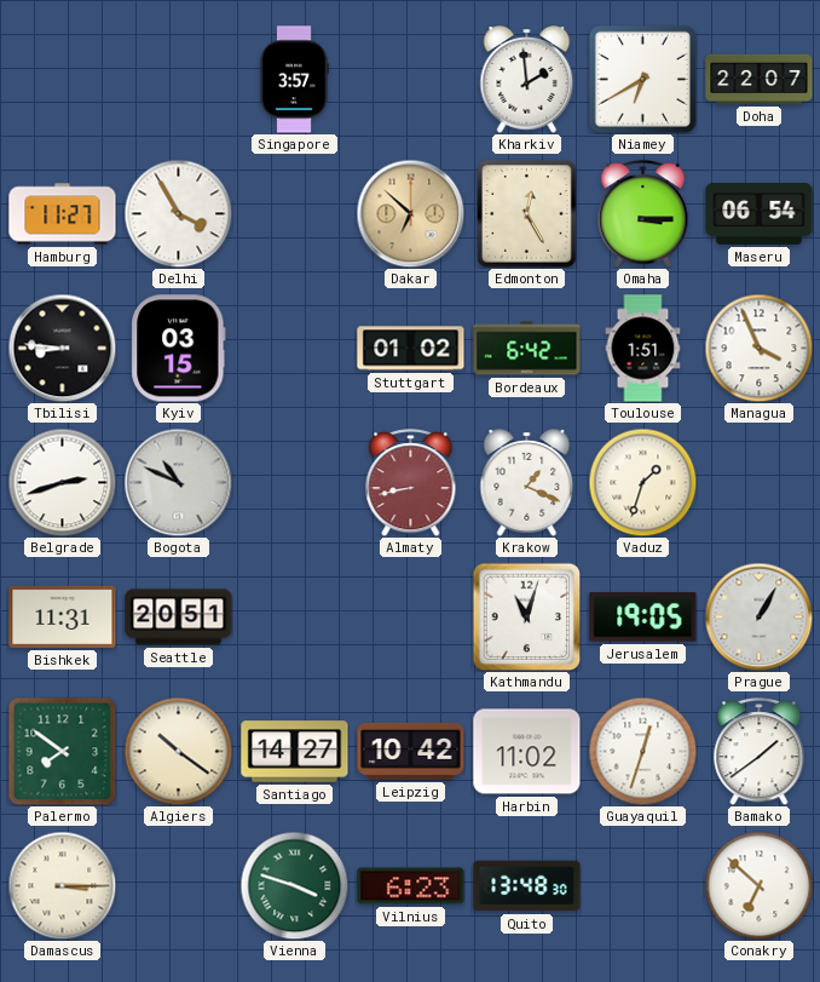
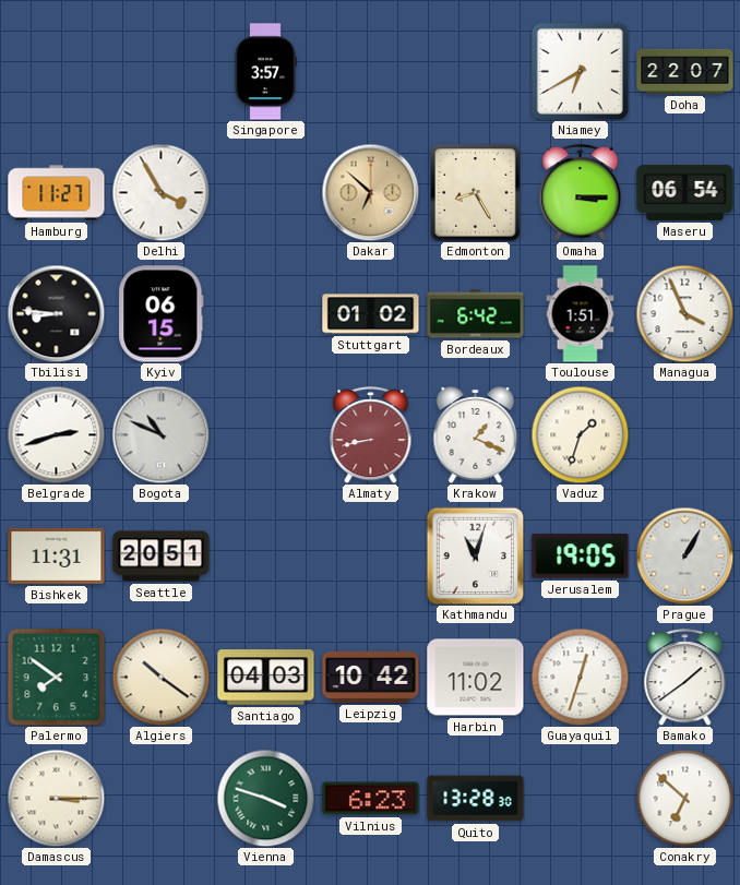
Kharkiv: 1:59 -> none
Edmonton: 12:25 -> 8:25
Kyiv: 03:15 -> 06:15
Santiago: 14:27 -> 04:03
Quito: 13:48 -> 13:28
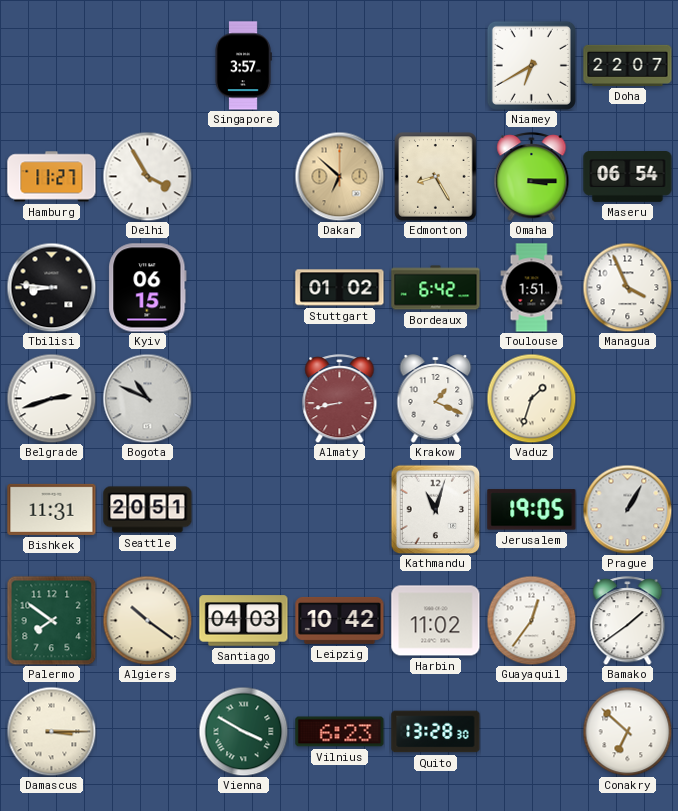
Guayaquil: 12:33 -> 12:36
Vienna: 3:48 -> 3:50
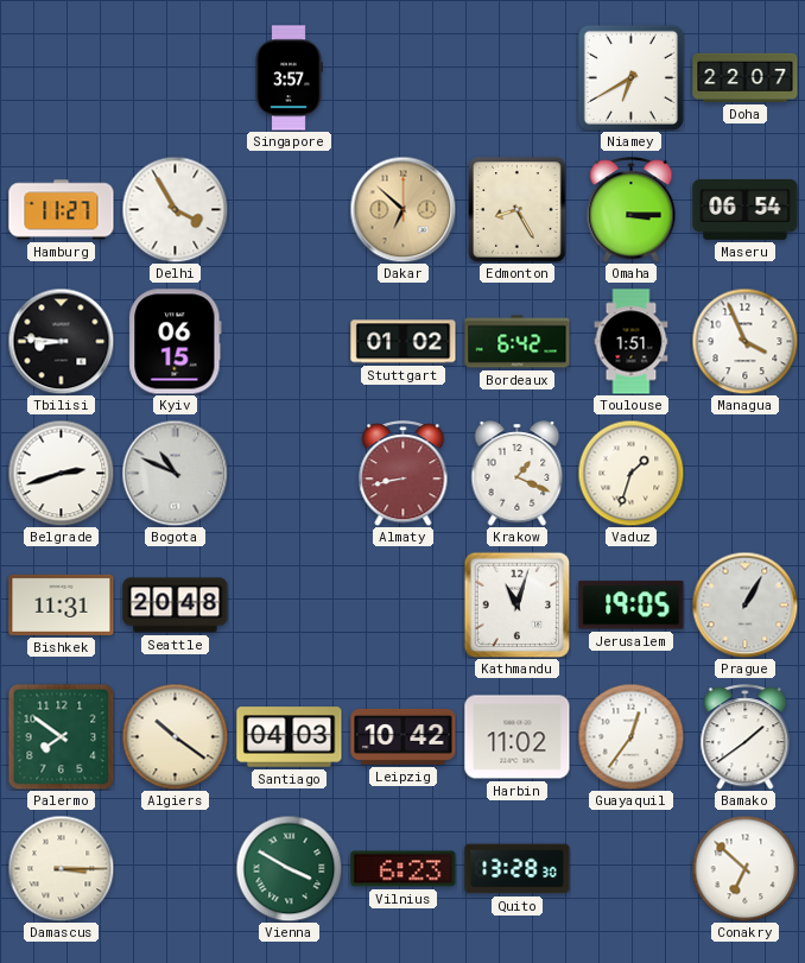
Seattle: 20:51 -> 20:48
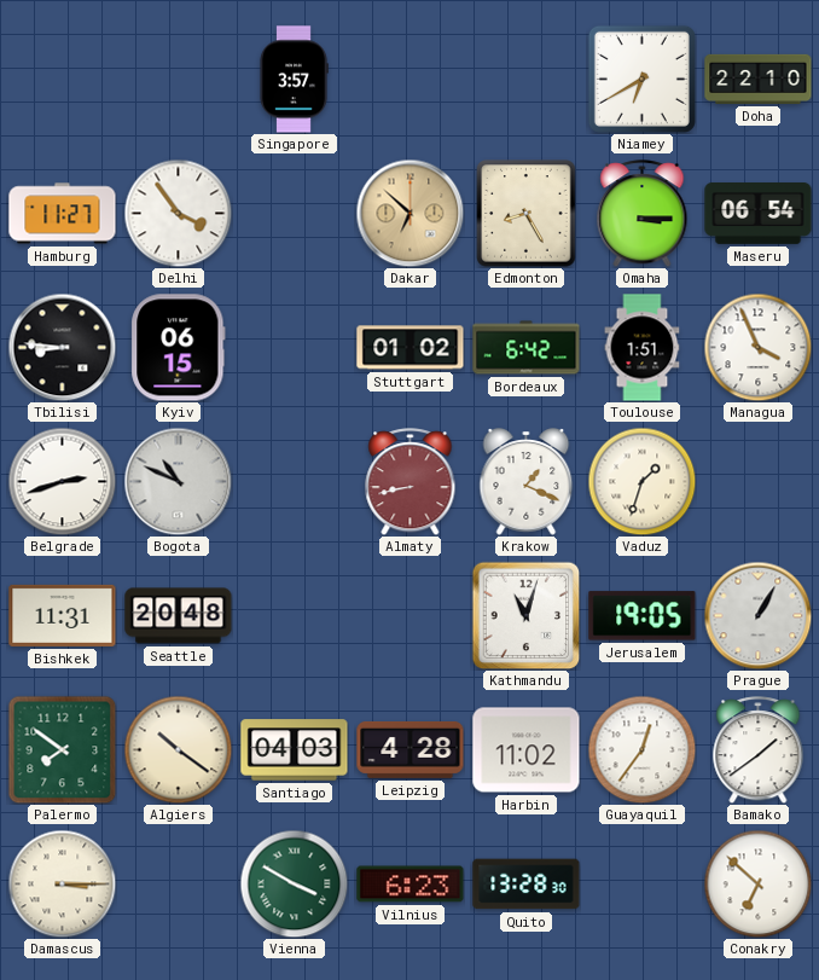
Doha: 22:07 -> 22:10
Delhi: 3:55 -> 3:54
Leipzig: 10:42 -> 4:28
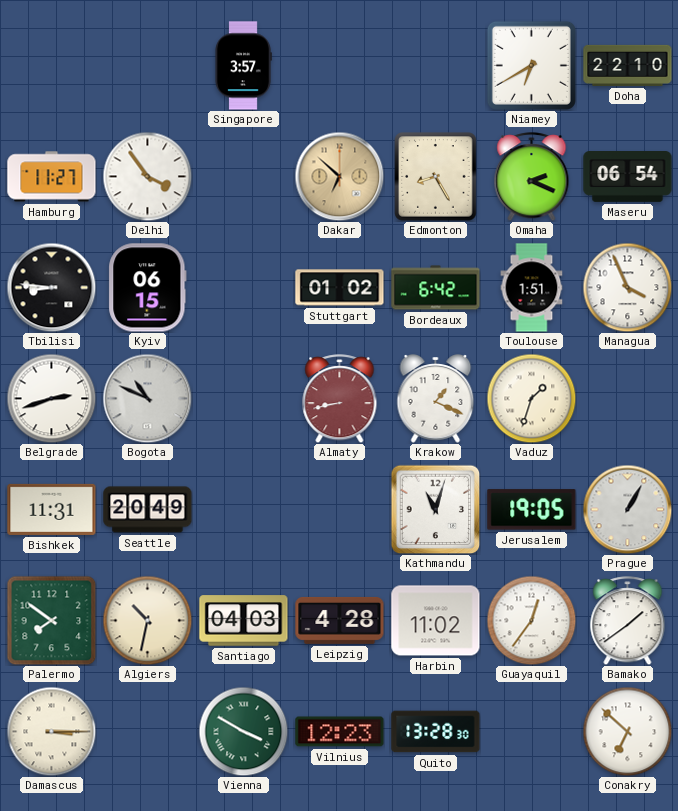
Omaha: 3:15 -> 2:19
Seattle: 20:48 -> 20:49
Algiers: 10:21 -> 10:32
Vilnius: 6:23 -> 12:23
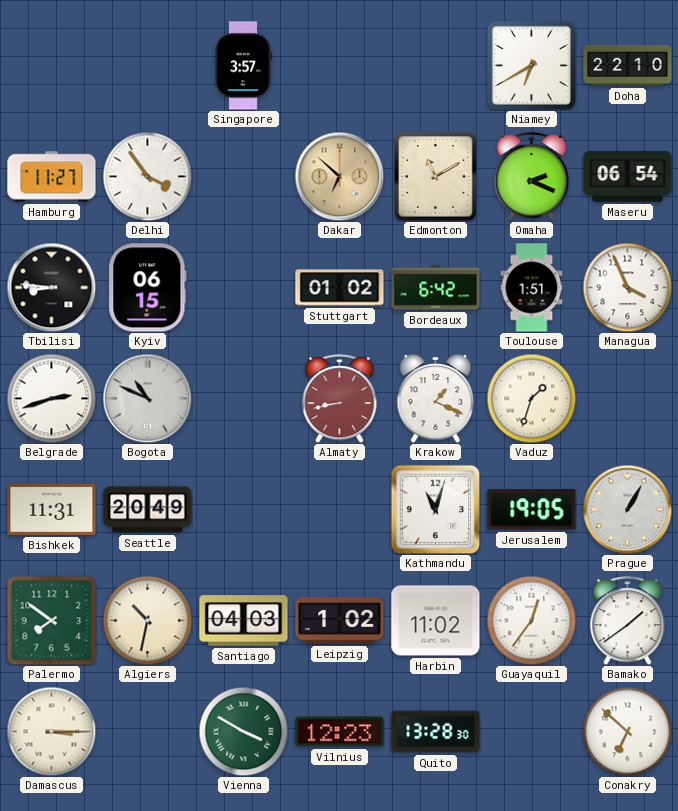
Edmonton: 8:25 -> 11:10
Leipzig: 4:28 -> 1:02
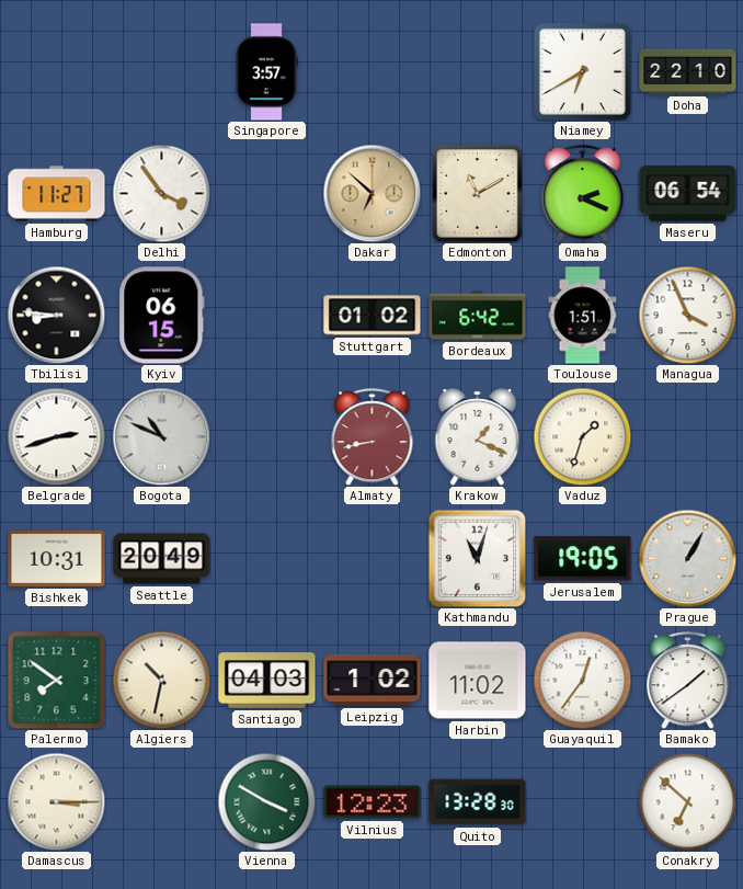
Bishkek: 11:31 -> 10:31
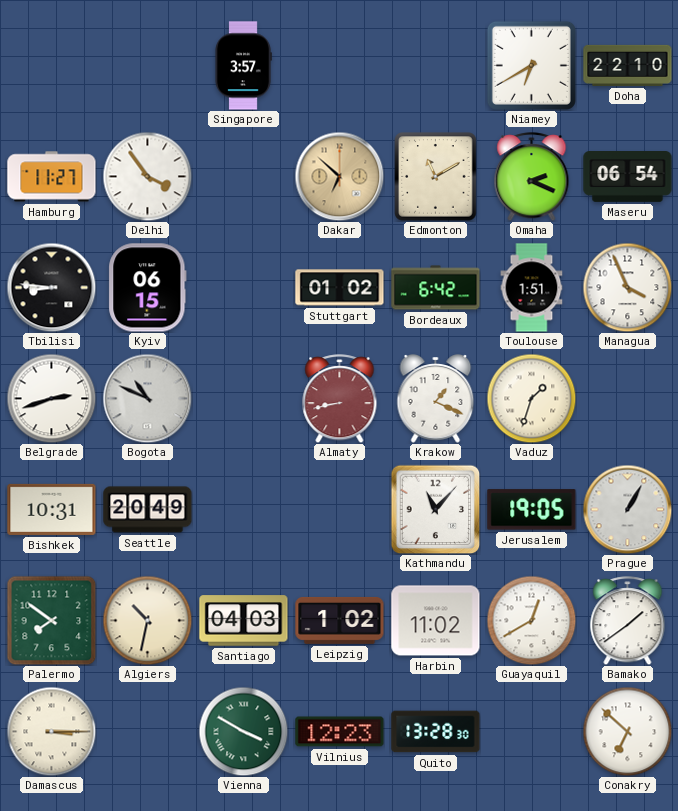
Kathmandu: 11:03 -> 11:07
Guayaquil: 12:36 -> 12:40
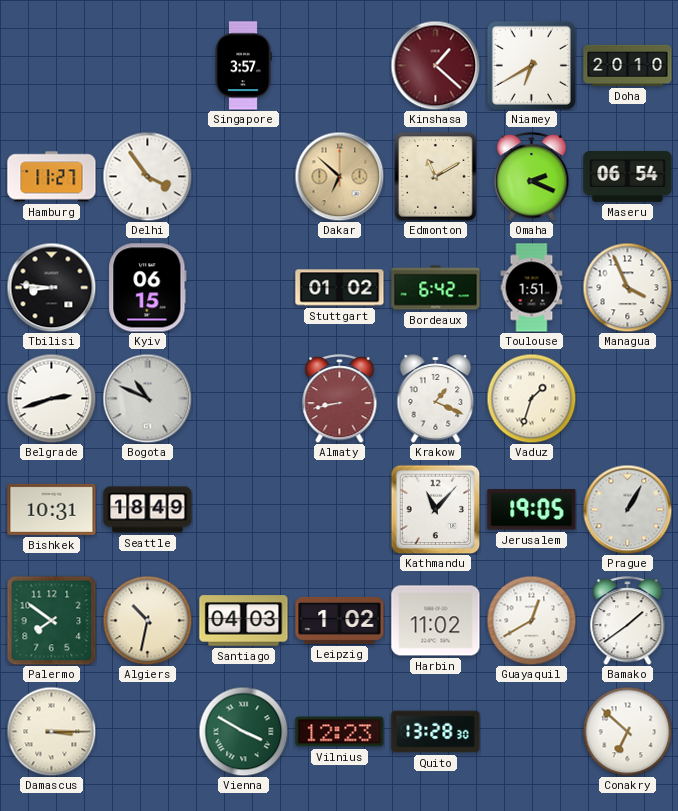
Kinshasa: none -> 1:22
Doha: 22:10 -> 20:10
Seattle: 20:49 -> 18:49
